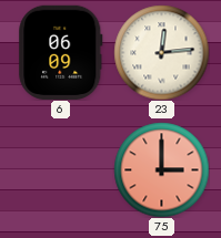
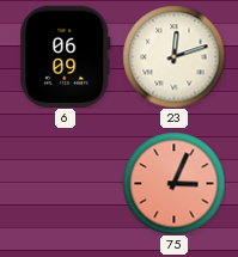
23: 12:14 -> 12:12
75: 3:00 -> 3:04
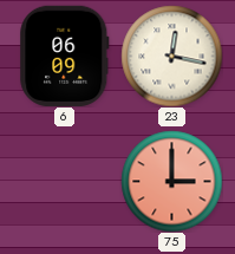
23: 12:12 -> 12:17
75: 3:04 -> 3:00
